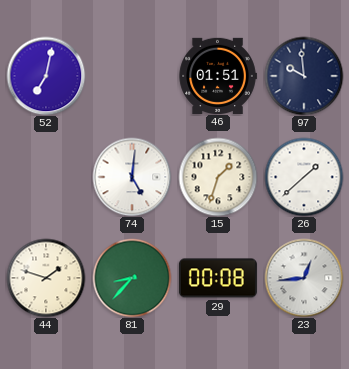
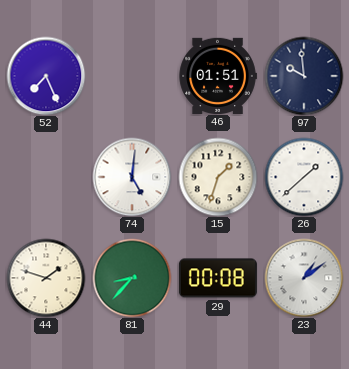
52: 7:02 -> 7:26
23: 12:44 -> 1:09
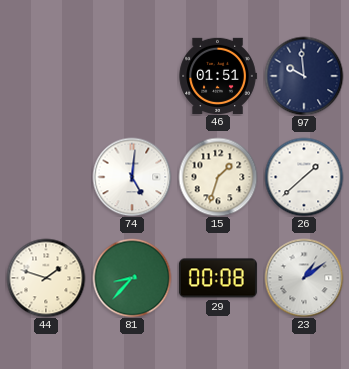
52: 7:26 -> none
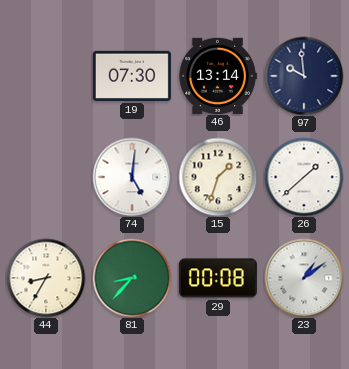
19: none -> 07:30
46: 01:51 -> 13:14
44: 1:48 -> 8:35
